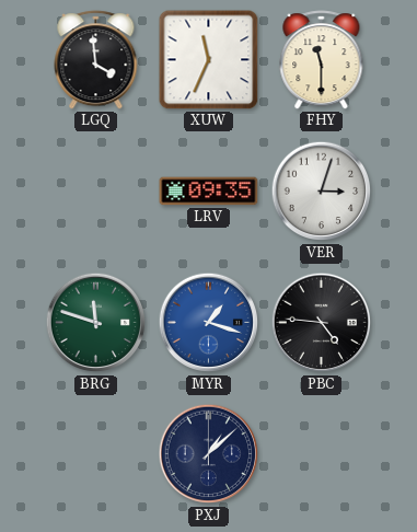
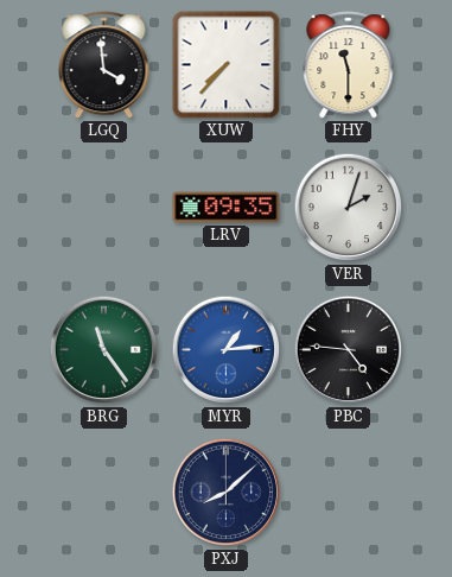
XUW: 11:34 -> 7:37
VER: 3:03 -> 2:03
BRG: 11:48 -> 11:24
MYR: 1:18 -> 1:14
PXJ: 1:08 -> 8:08
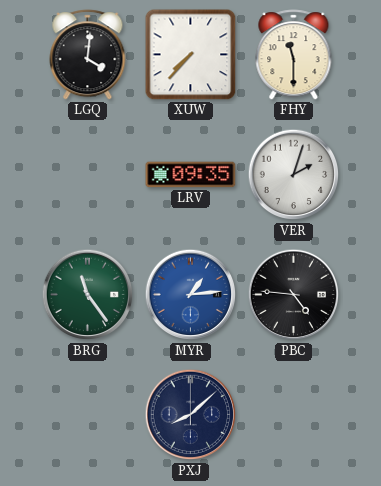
LGQ: 3:59 -> 4:01
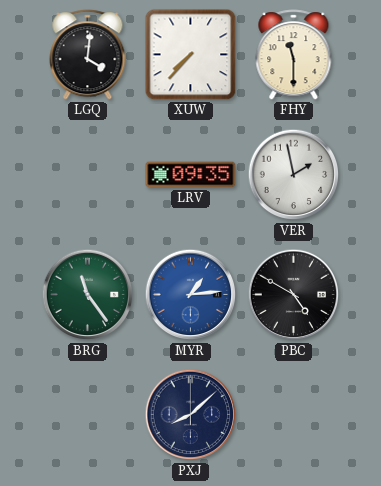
VER: 2:03 -> 1:58
PBC: 4:46 -> 4:50
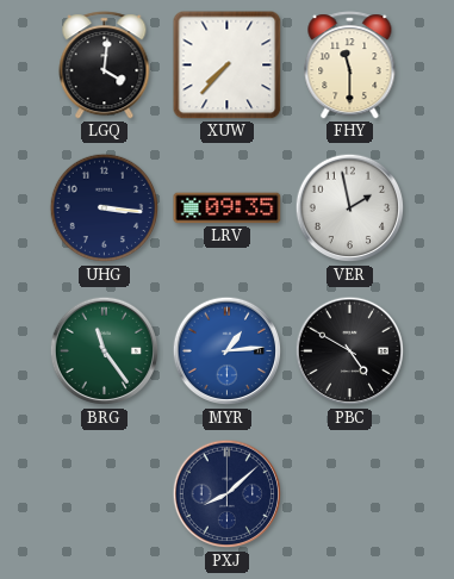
UHG: none -> 3:16
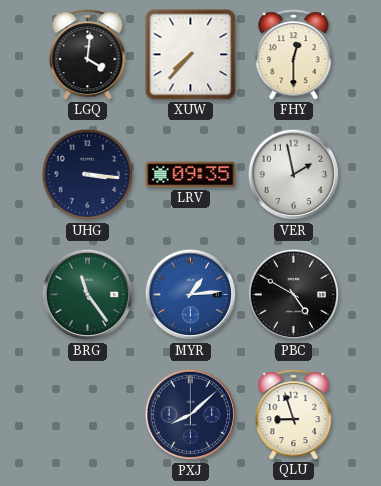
FHY: 11:30 -> 12:30
QLU: none -> 8:57
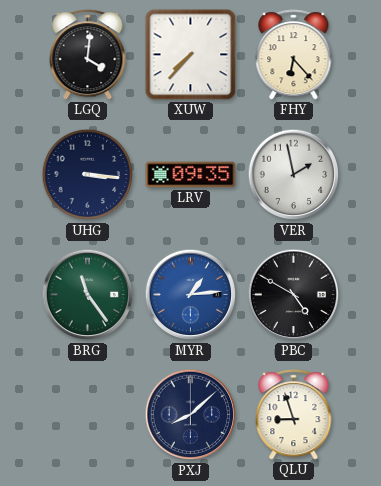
FHY: 12:30 -> 6:23
